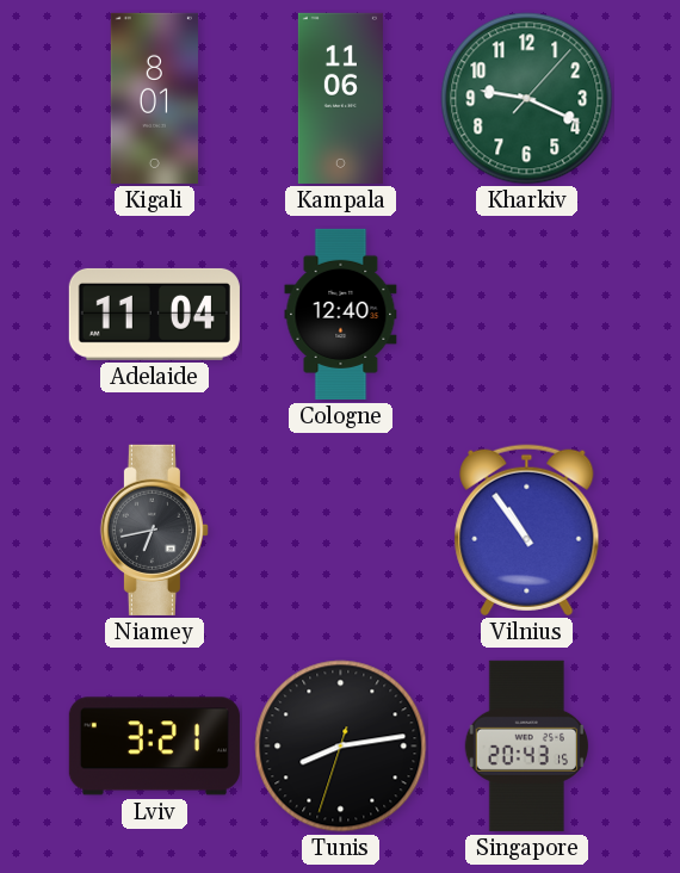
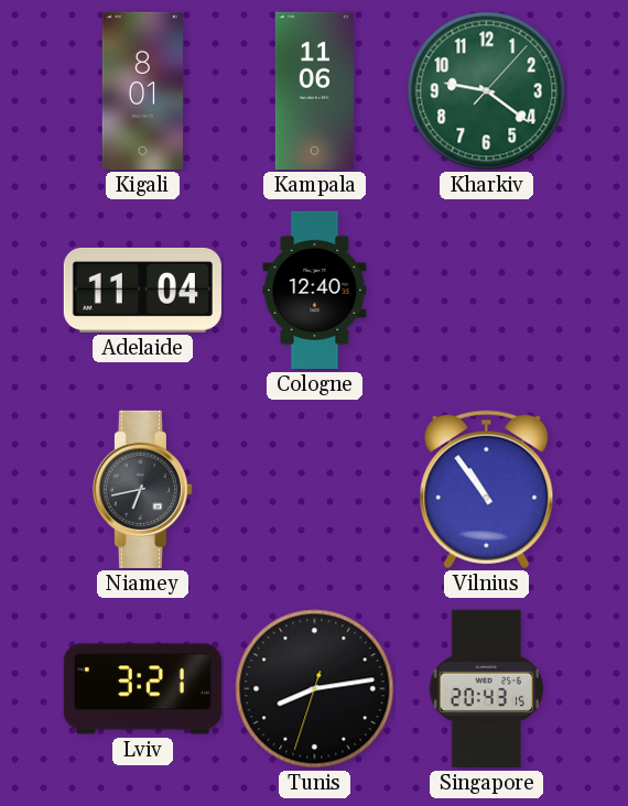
Kharkiv: 9:19 -> 9:21
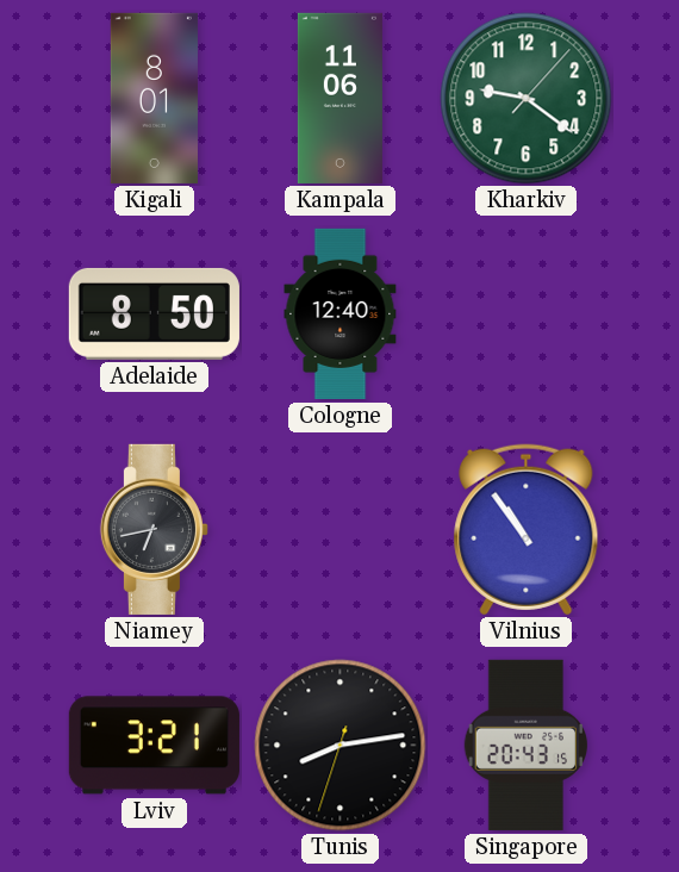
Adelaide: 11:04 -> 8:50
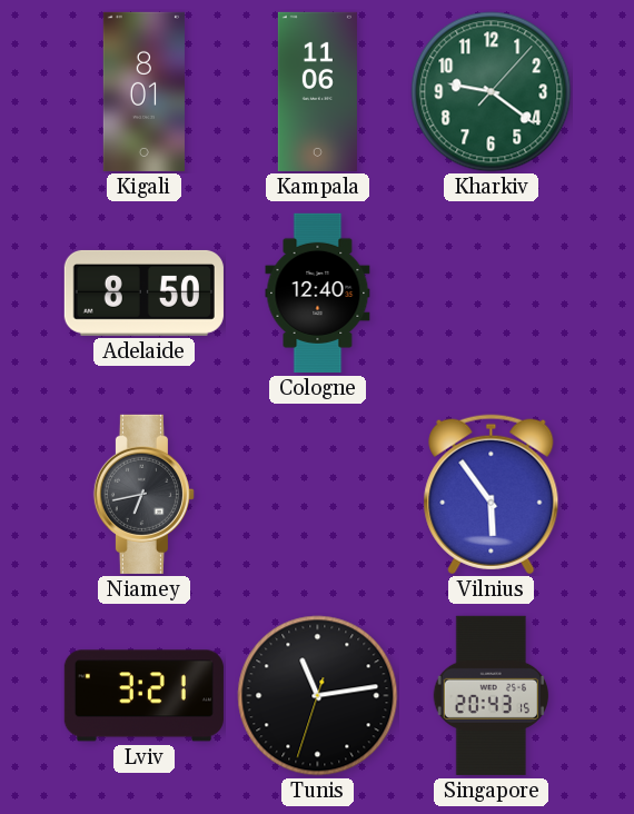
Vilnius: 10:54 -> 5:54
Tunis: 8:13 -> 11:13
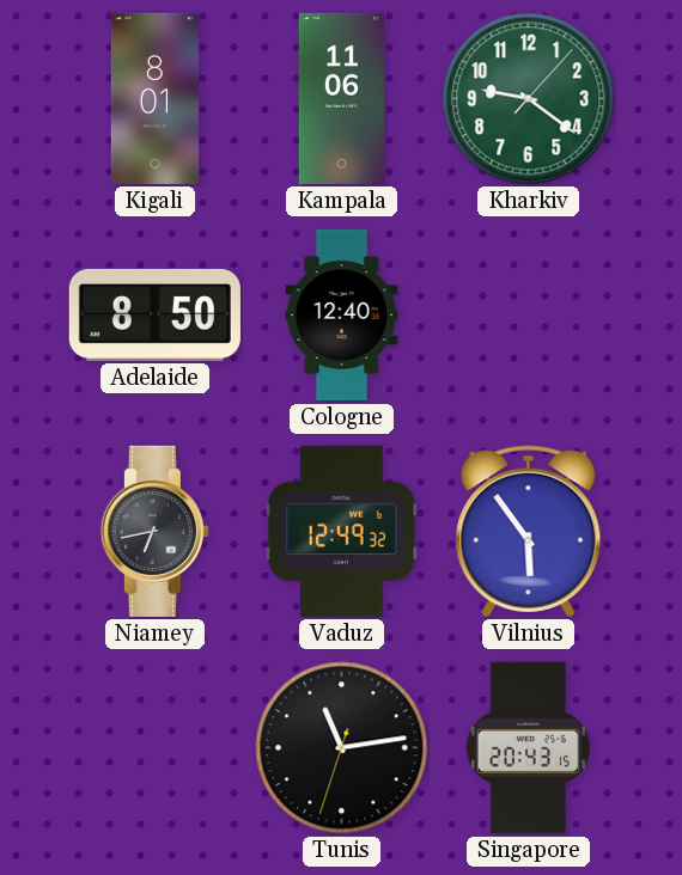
Vaduz: none -> 12:49
Lviv: 3:21 -> none
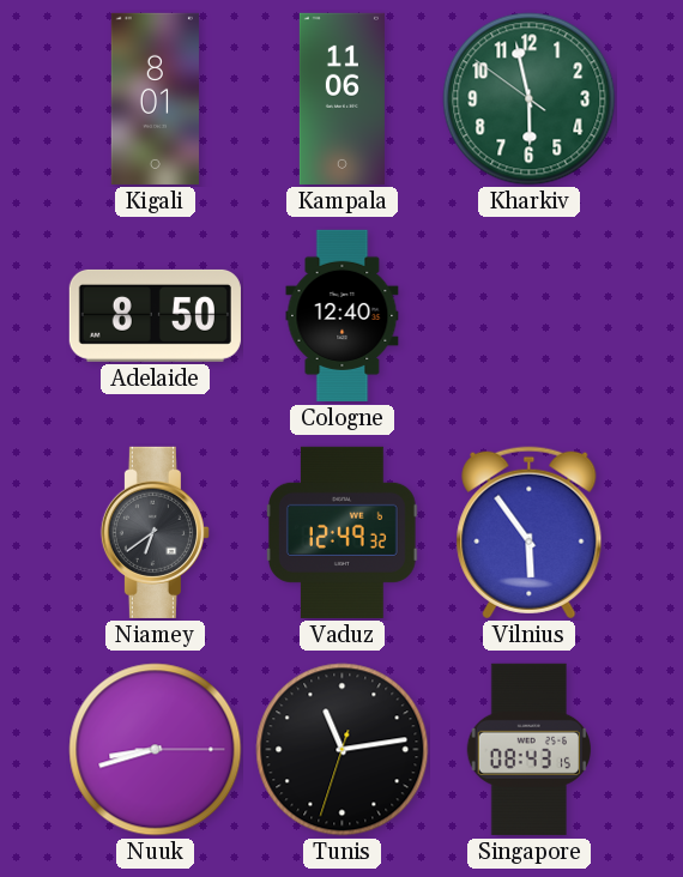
Kharkiv: 9:21 -> 5:57
Niamey: 6:43 -> 6:39
Nuuk: none -> 8:42
Singapore: 20:43 -> 08:43
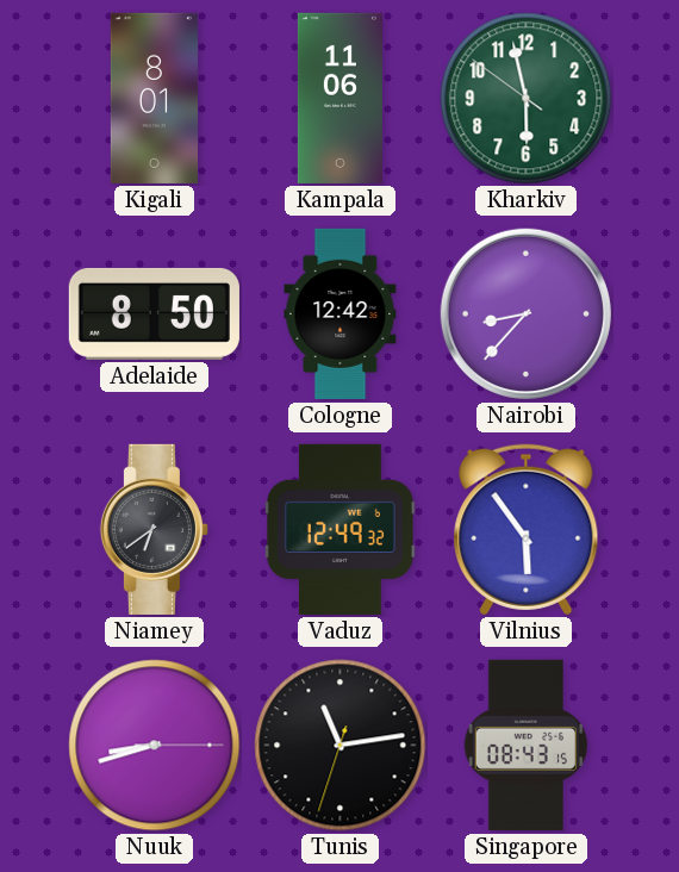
Cologne: 12:40 -> 12:42
Nairobi: none -> 8:37
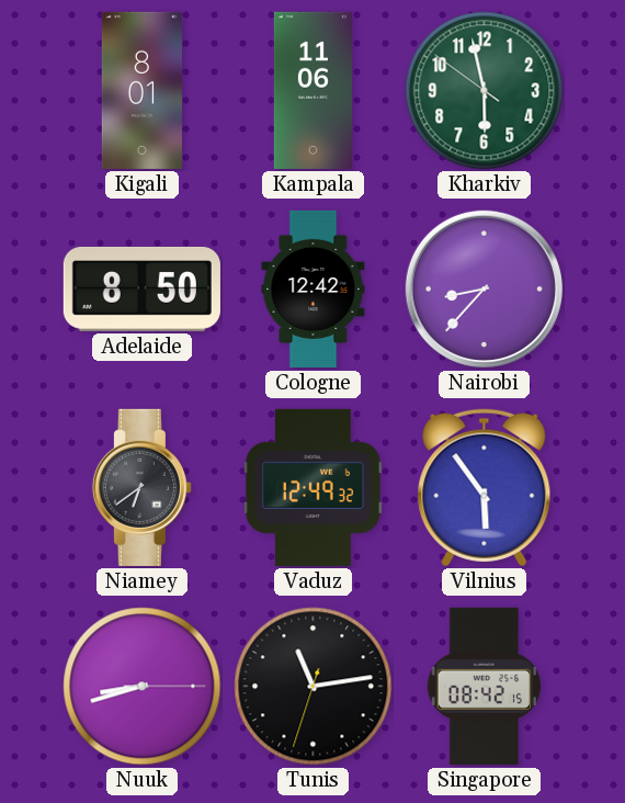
Singapore: 08:43 -> 08:42
